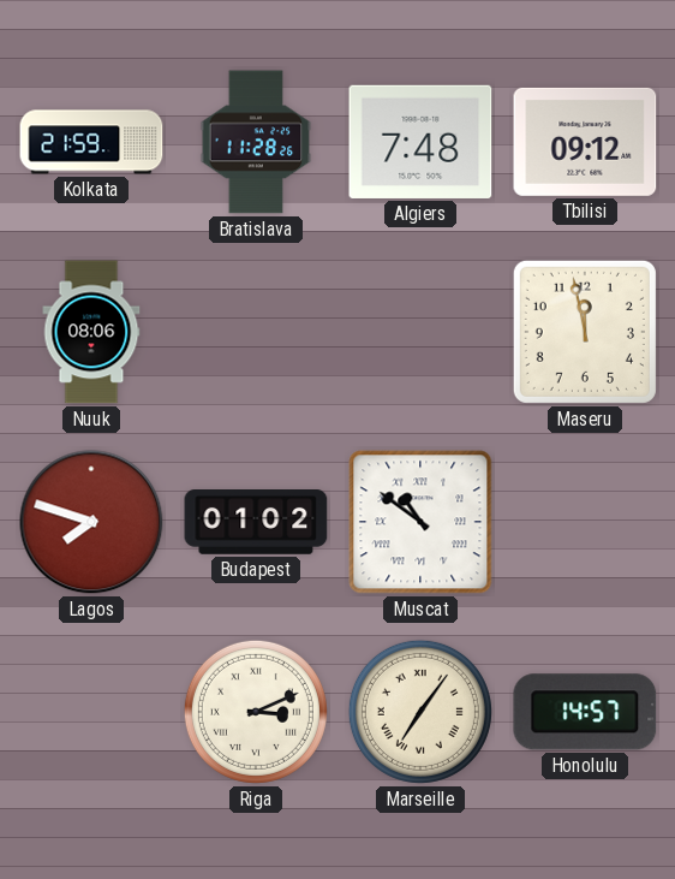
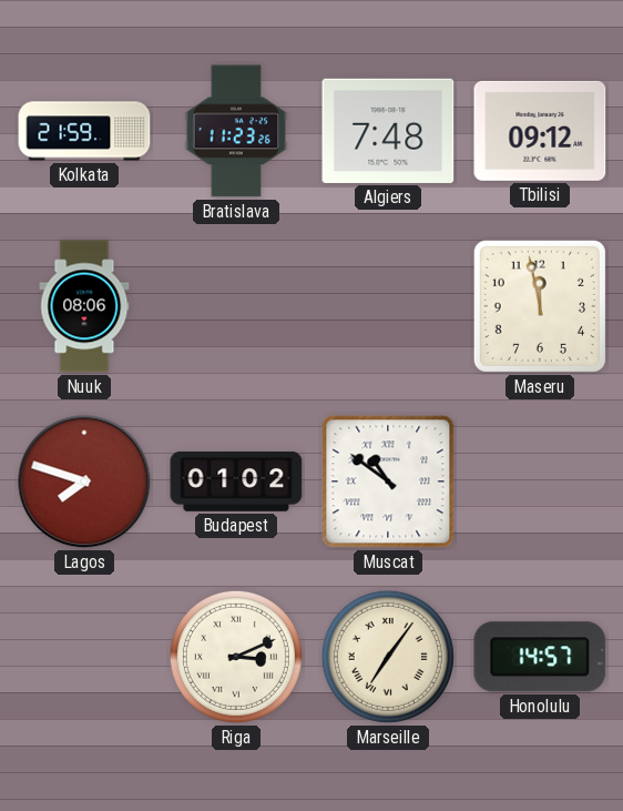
Bratislava: 11:28 -> 11:23
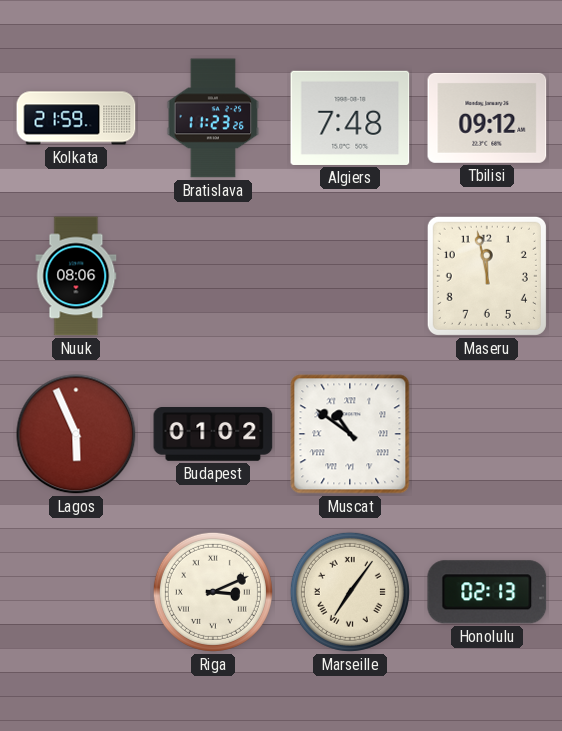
Lagos: 7:48 -> 5:56
Honolulu: 14:57 -> 02:13
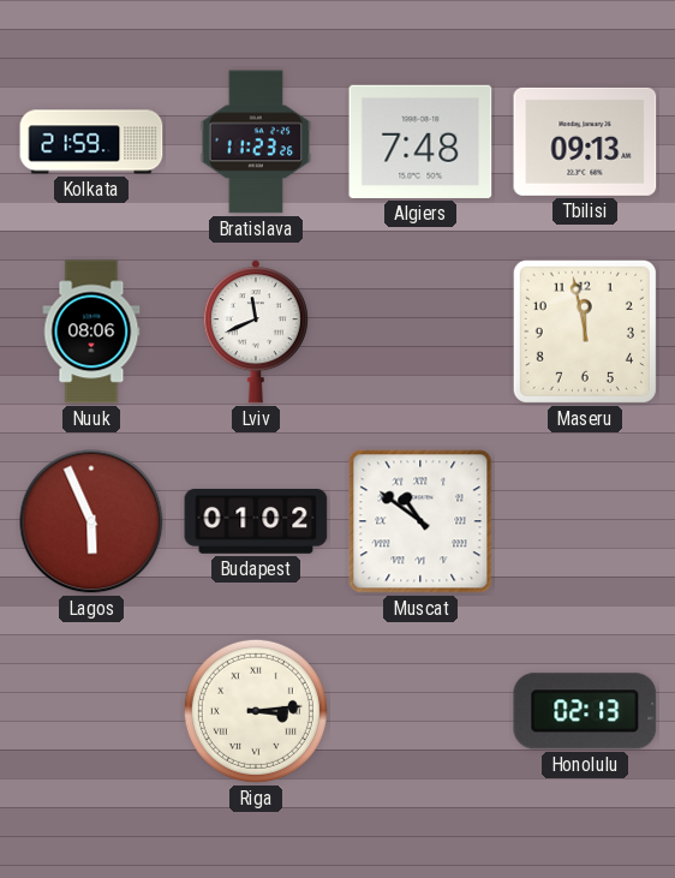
Tbilisi: 09:12 -> 09:13
Lviv: none -> 11:41
Riga: 3:11 -> 3:14
Marseille: 7:06 -> none
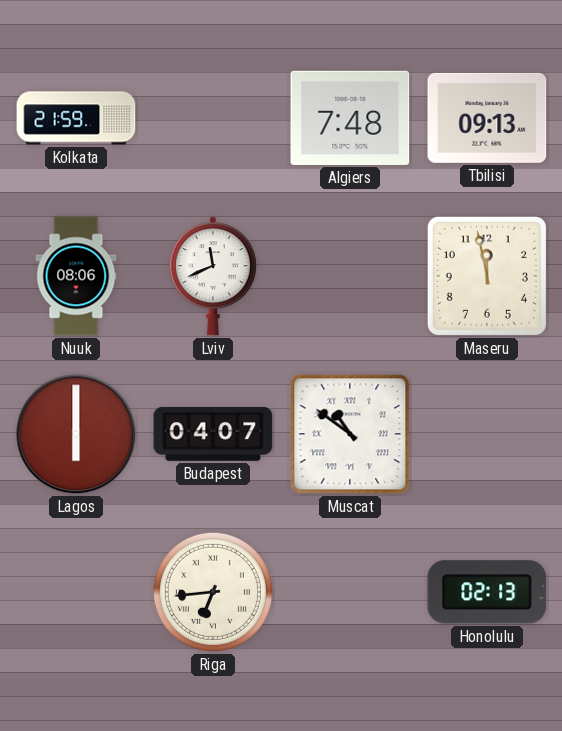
Bratislava: 11:23 -> none
Lagos: 5:56 -> 6:00
Budapest: 01:02 -> 04:07
Riga: 3:14 -> 6:44
